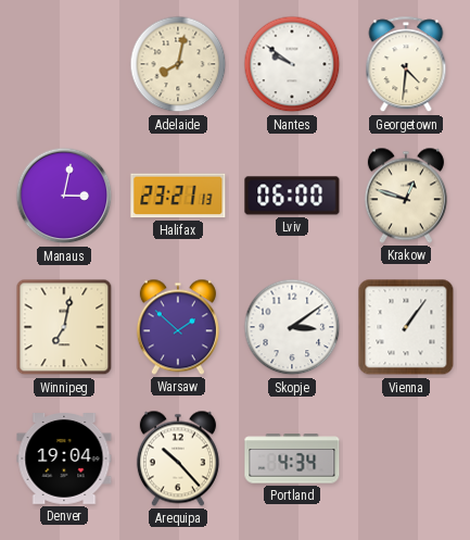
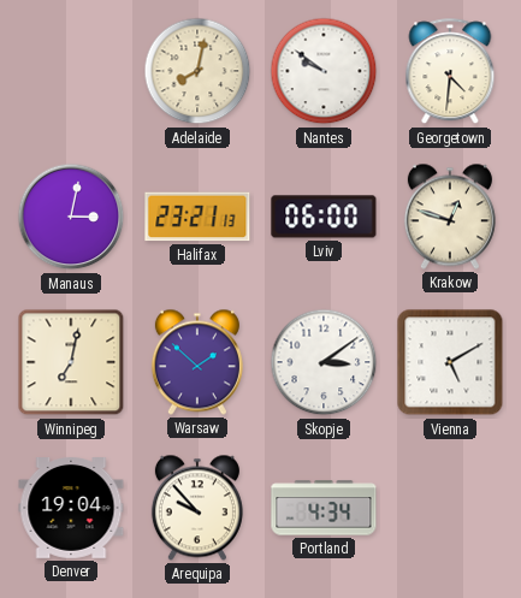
Vienna: 1:06 -> 5:10
Arequipa: 10:23 -> 9:53
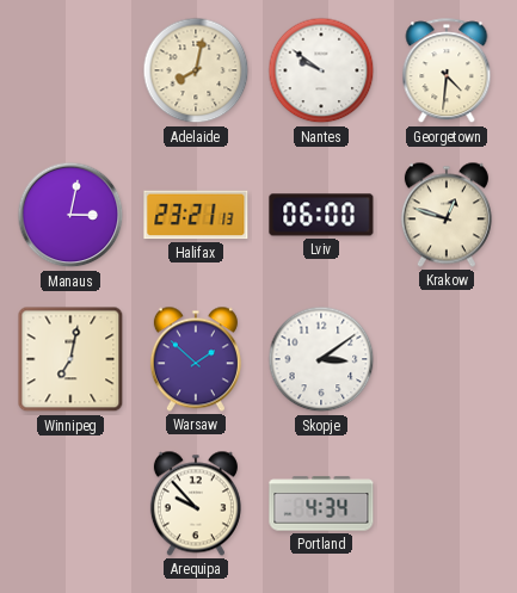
Vienna: 5:10 -> none
Denver: 19:04 -> none
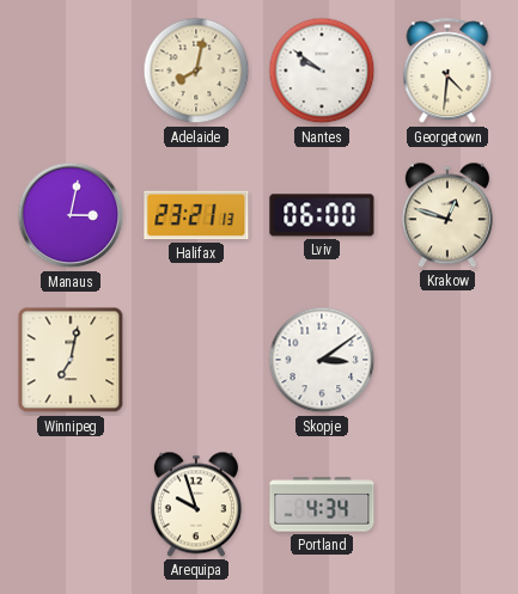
Warsaw: 1:52 -> none
Arequipa: 9:53 -> 9:57
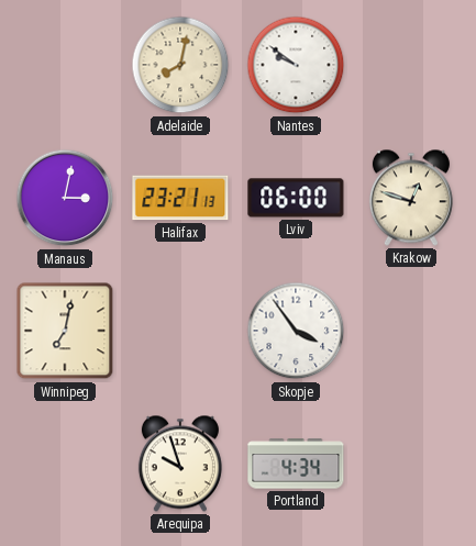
Georgetown: 4:31 -> none
Skopje: 3:09 -> 3:54
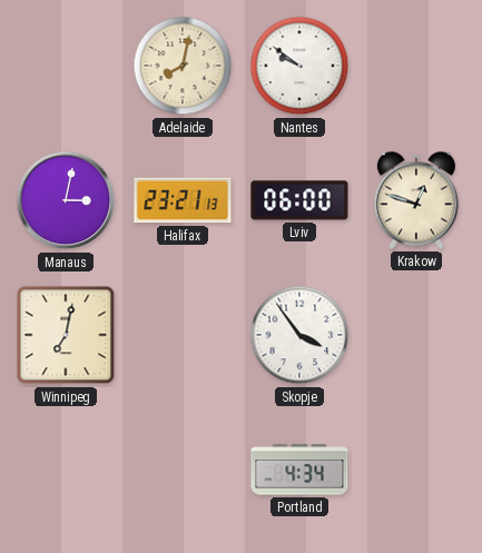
Arequipa: 9:57 -> none
